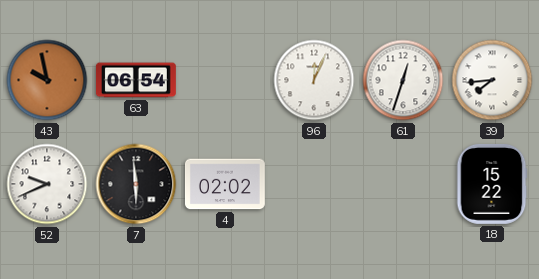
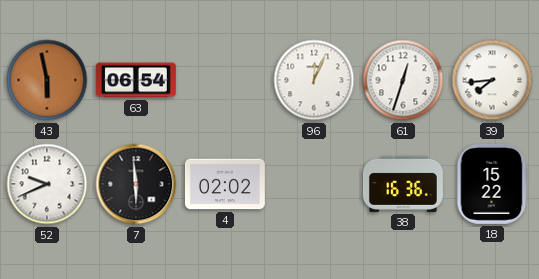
43: 9:58 -> 5:58
38: none -> 16:36
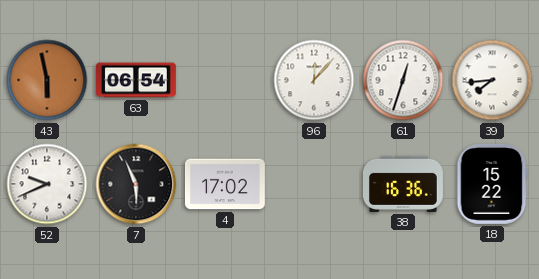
96: 12:04 -> 12:07
7: 5:59 -> 5:56
4: 02:02 -> 17:02
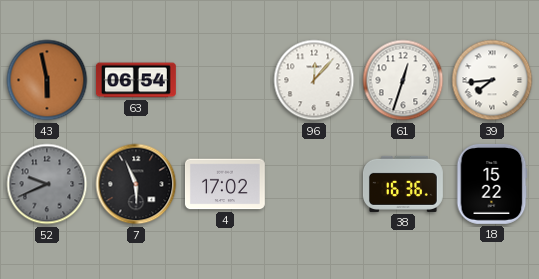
52 dial: white -> grey
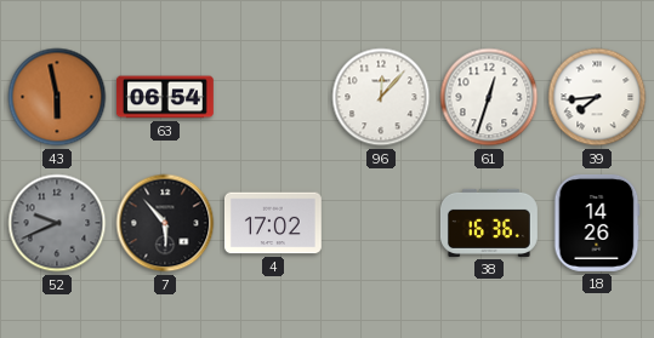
7: 5:56 -> 5:53
18: 15:22 -> 14:26
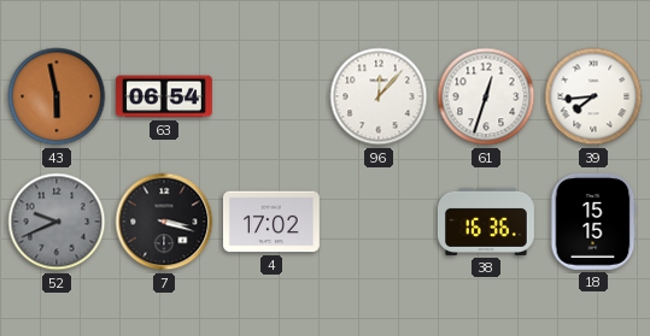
7: 5:53 -> 3:18
18: 14:26 -> 15:15
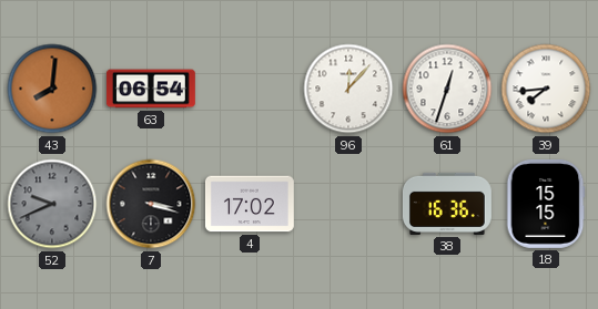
43: 5:58 -> 8:01
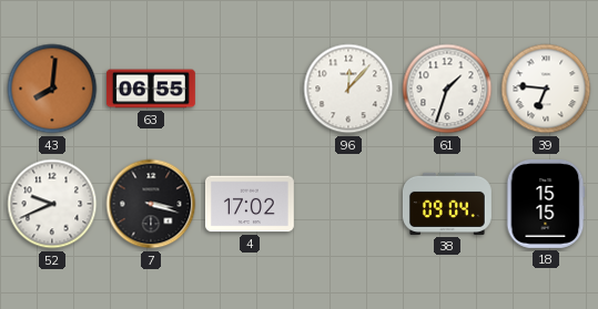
63: 06:54 -> 06:55
61: 12:33 -> 1:33
39: 7:44 -> 6:46
52 dial: grey -> white
38: 16:36 -> 09:04
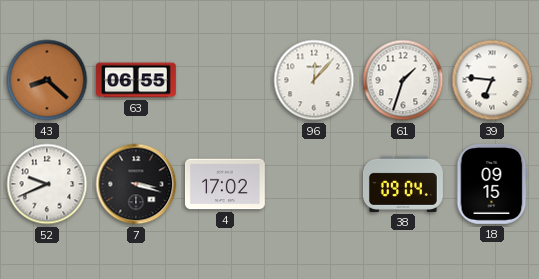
43: 8:01 -> 8:22
18: 15:15 -> 09:15
